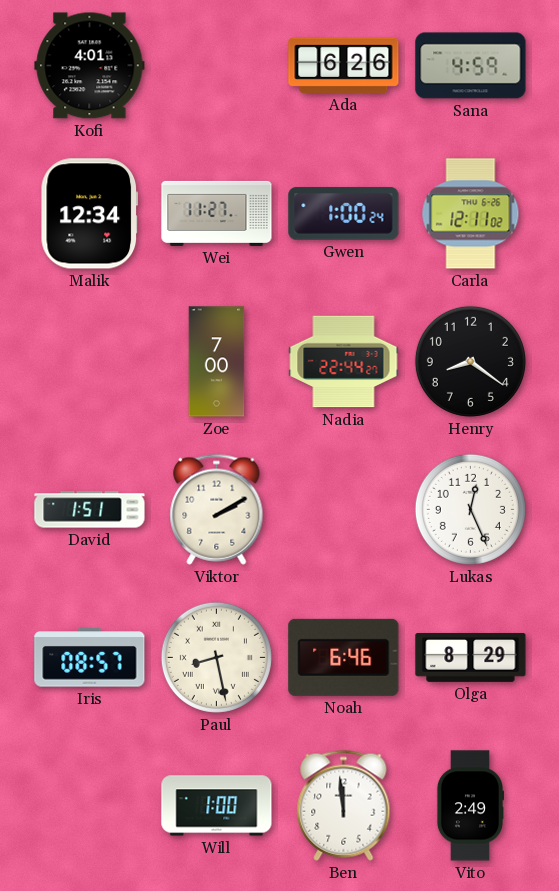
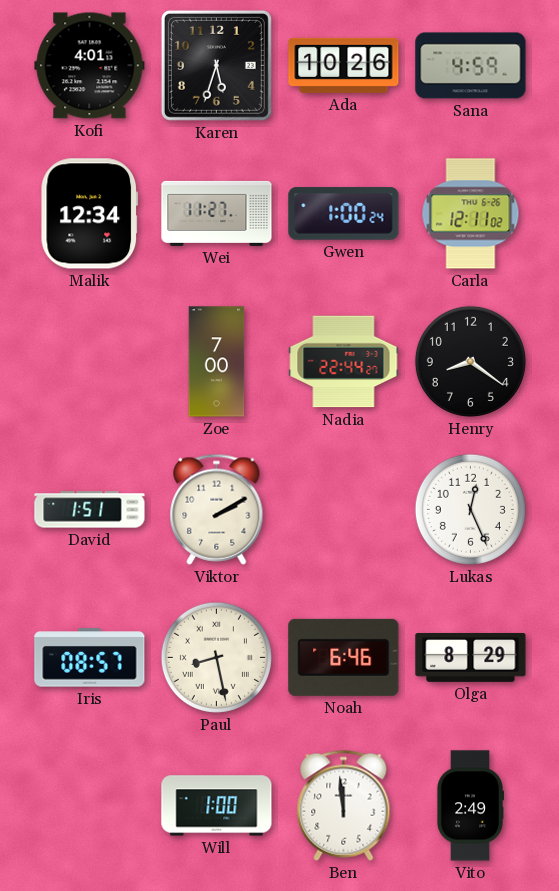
Karen: none -> 5:33
Ada: 6:26 -> 10:26
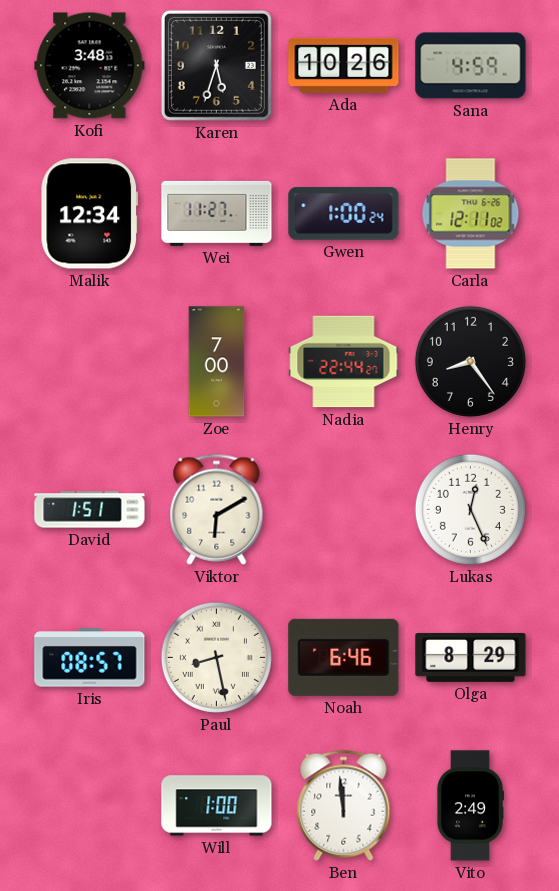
Kofi: 4:01 -> 3:48
Henry: 8:21 -> 8:24
Viktor: 2:10 -> 6:10
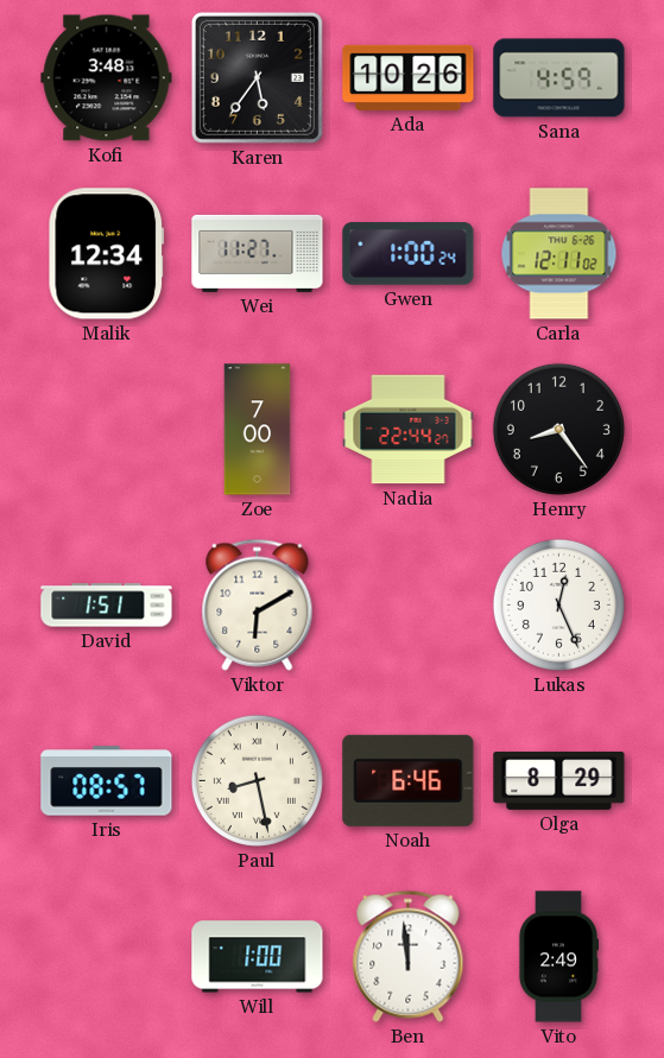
Karen: 5:33 -> 5:36
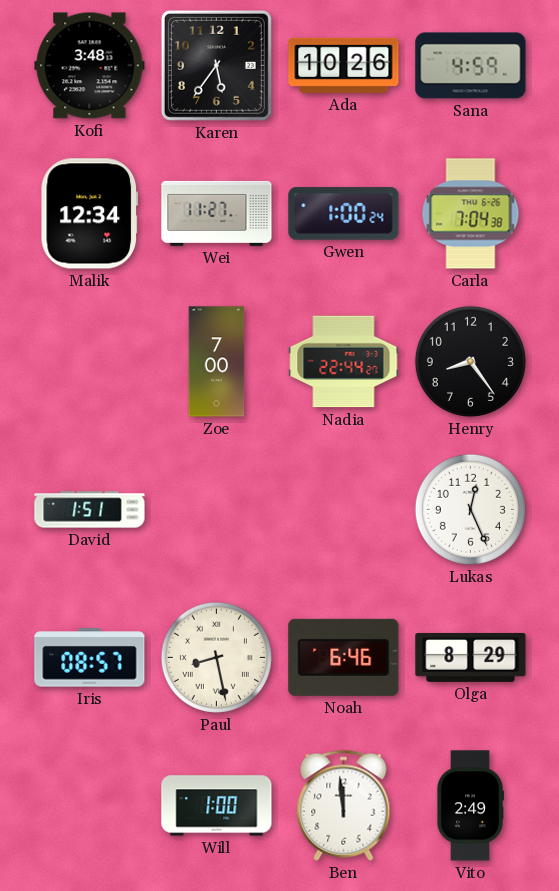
Carla: 12:11 -> 7:04
Viktor: 6:10 -> none
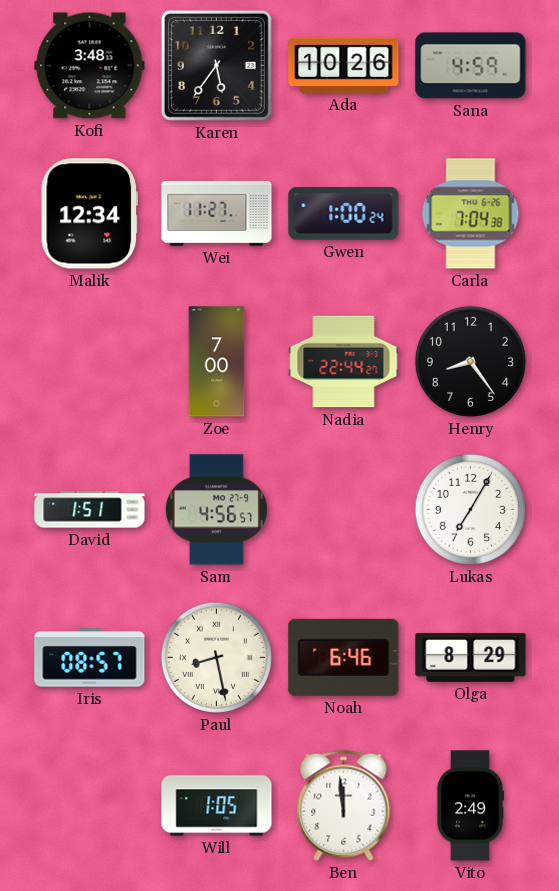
Sam: none -> 4:56
Lukas: 12:26 -> 7:05
Will: 1:00 -> 1:05
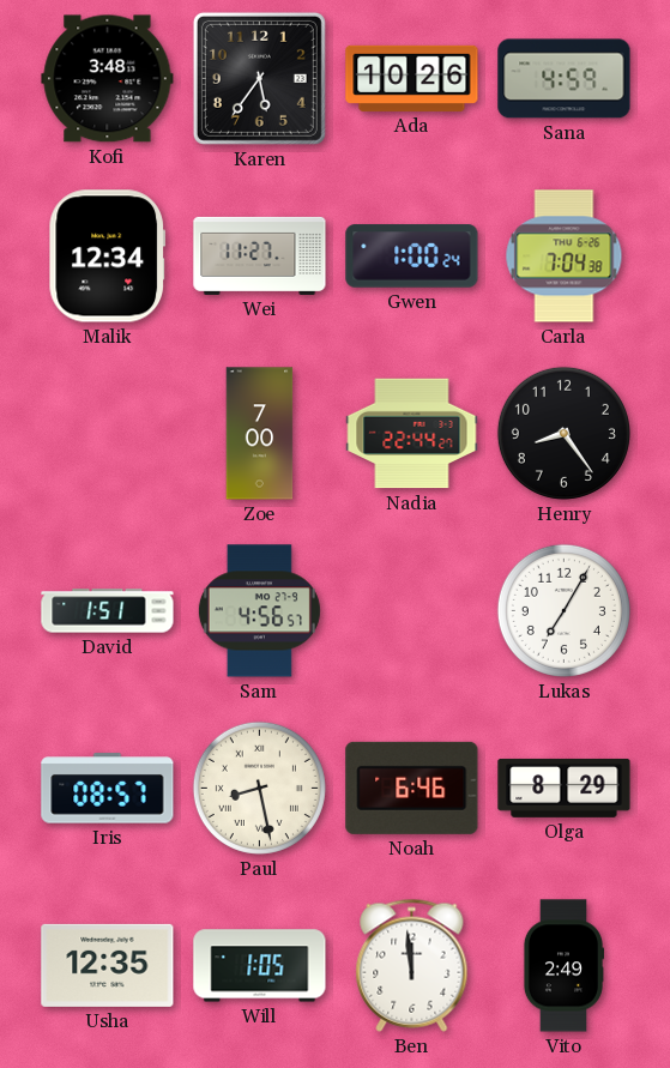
Usha: none -> 12:35
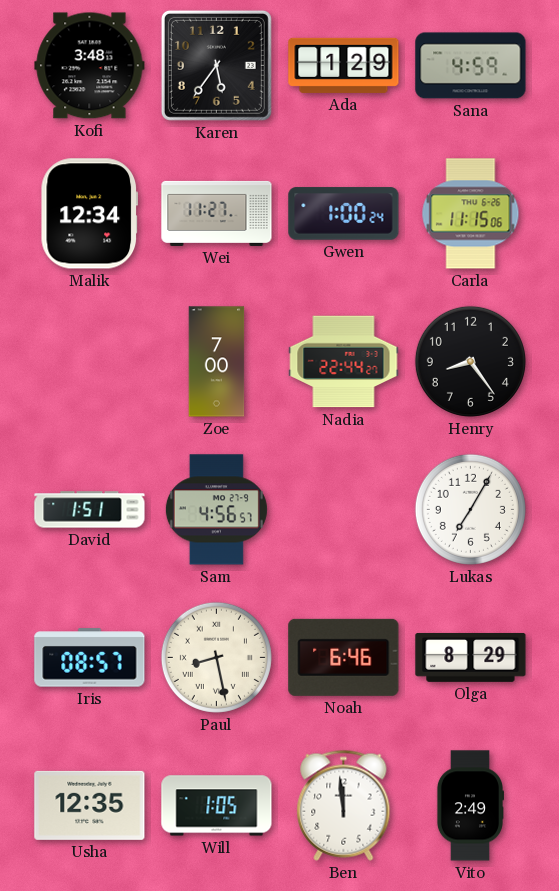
Ada: 10:26 -> 1:29
Carla: 7:04 -> 11:15
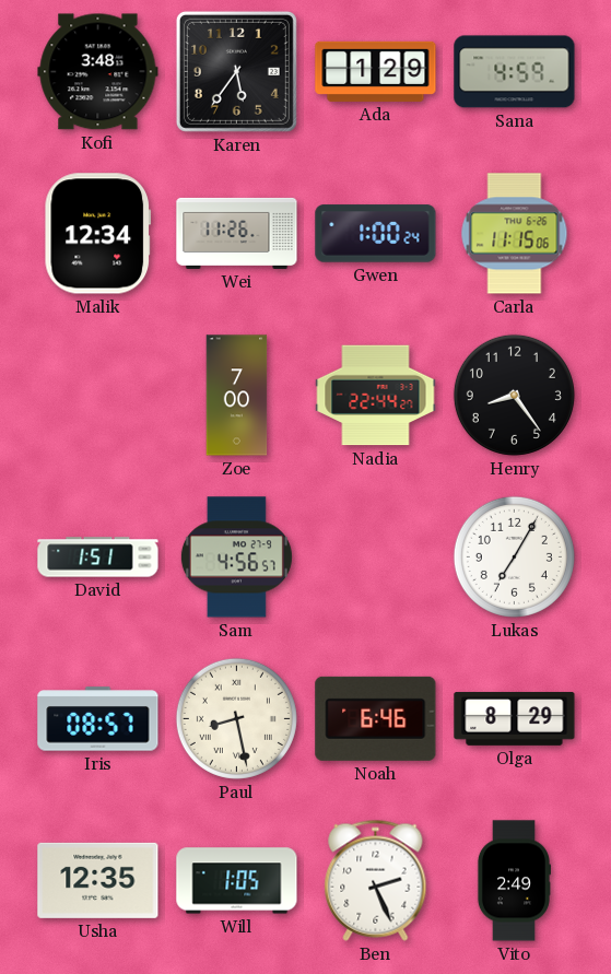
Wei: 11:27 -> 11:26
Ben: 11:59 -> 2:26
